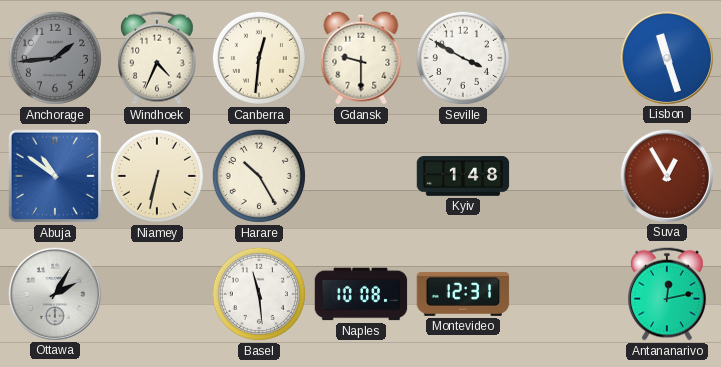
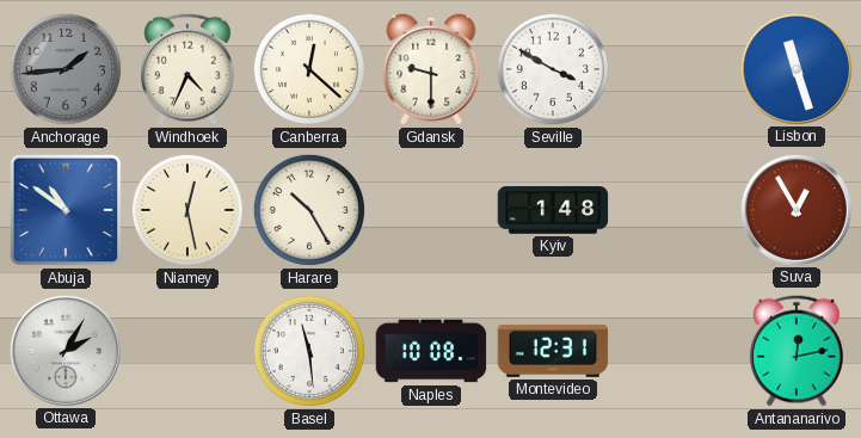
Canberra: 12:31 -> 12:22
Niamey: 6:32 -> 12:28
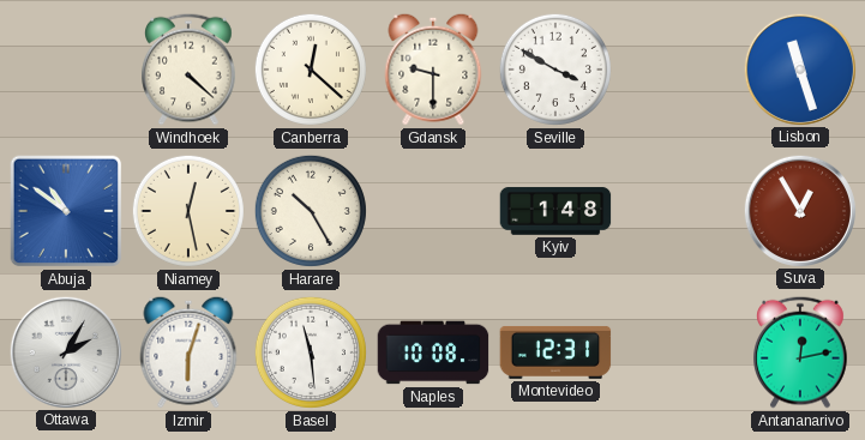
Anchorage: 1:44 -> none
Windhoek: 4:34 -> 4:22
Izmir: none -> 6:03
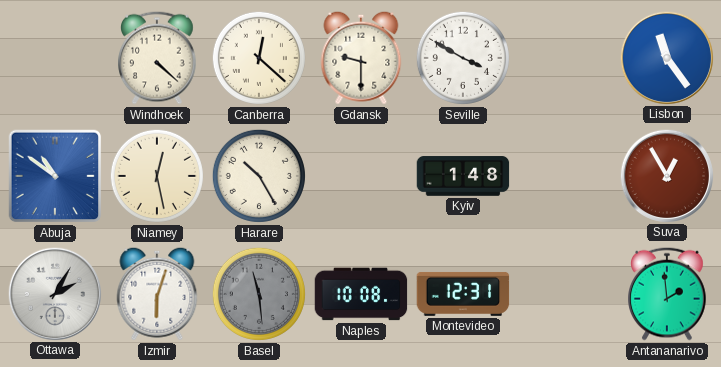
Lisbon: 11:27 -> 11:24
Basel dial: white -> grey
Antananarivo: 12:13 -> 1:59
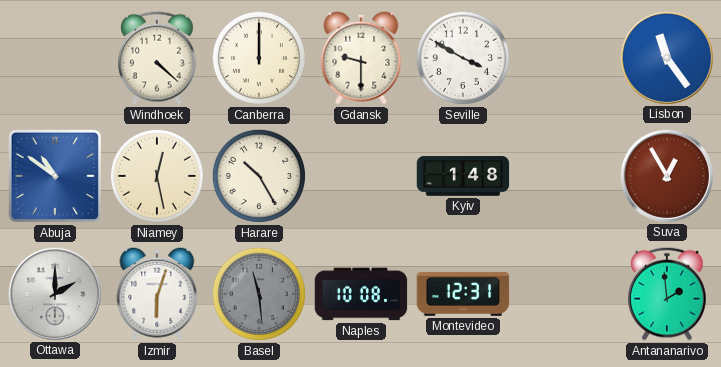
Canberra: 12:22 -> 12:00
Ottawa: 2:05 -> 2:00
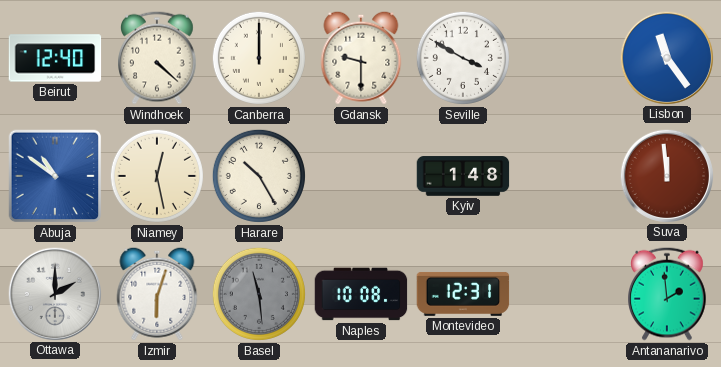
Beirut: none -> 12:40
Suva: 12:55 -> 11:59
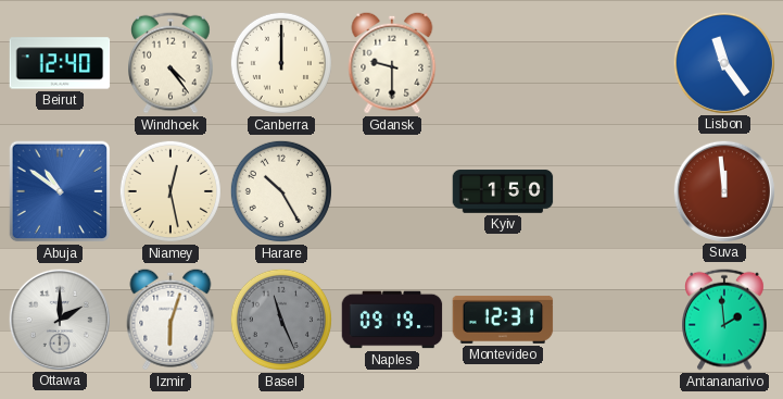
Windhoek: 4:22 -> 4:24
Seville: 3:50 -> none
Kyiv: 1:48 -> 1:50
Basel: 11:29 -> 11:26
Naples: 10:08 -> 09:19
